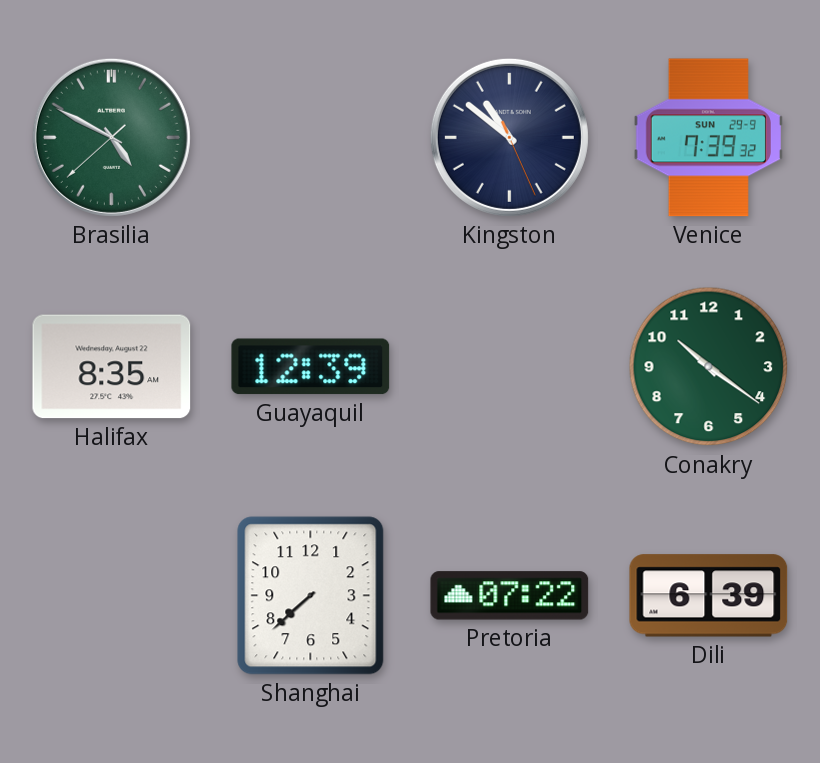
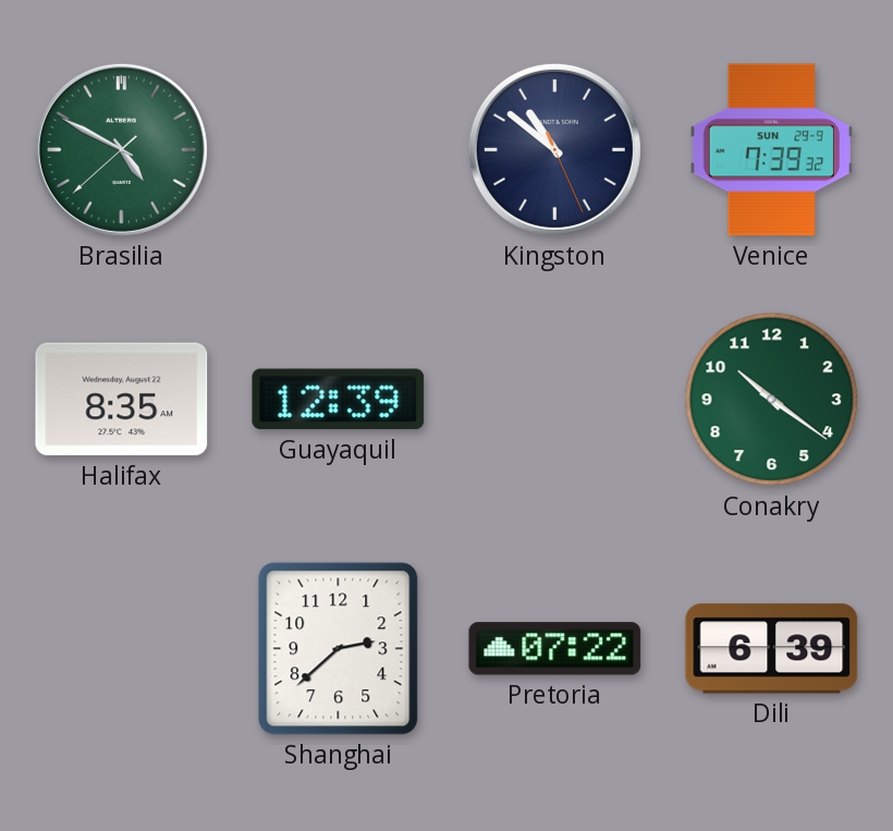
Shanghai: 7:38 -> 2:38
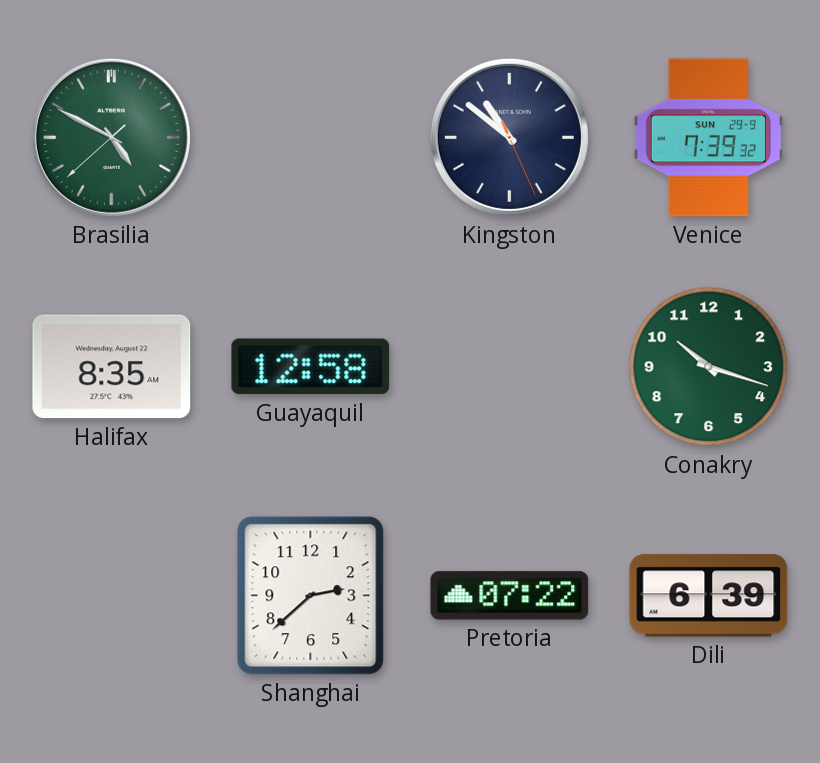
Guayaquil: 12:39 -> 12:58
Conakry: 10:21 -> 10:18
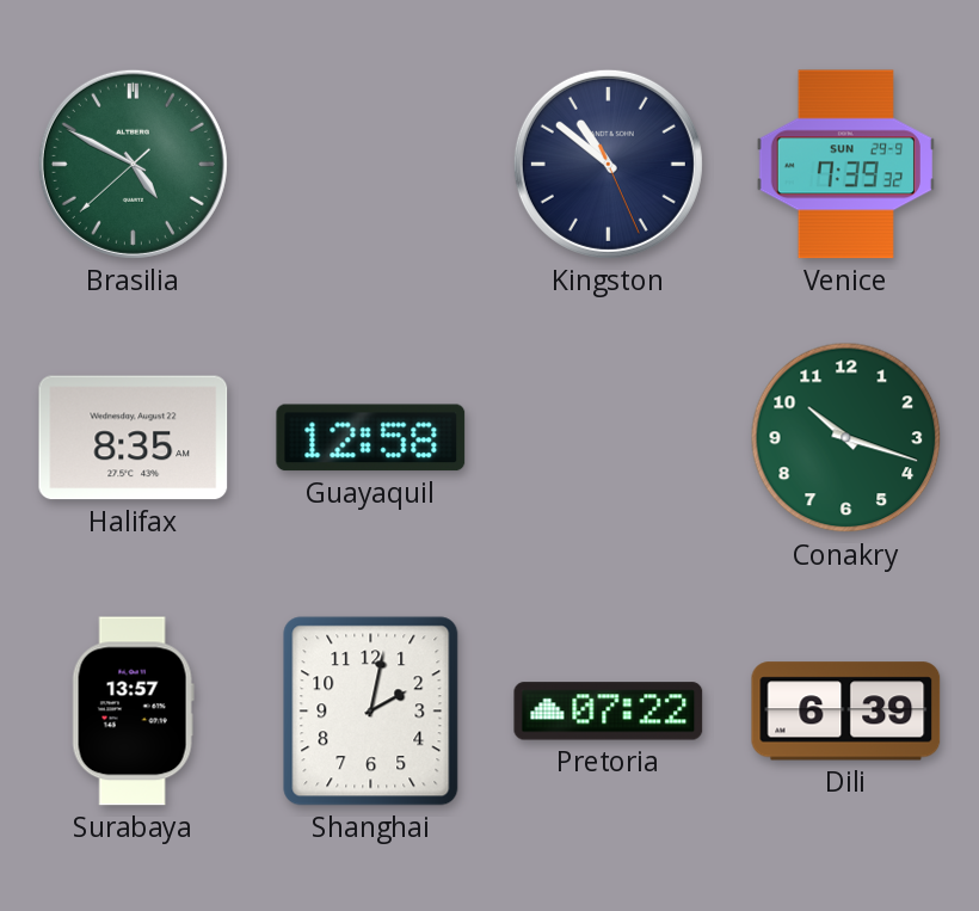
Surabaya: none -> 13:57
Shanghai: 2:38 -> 2:02
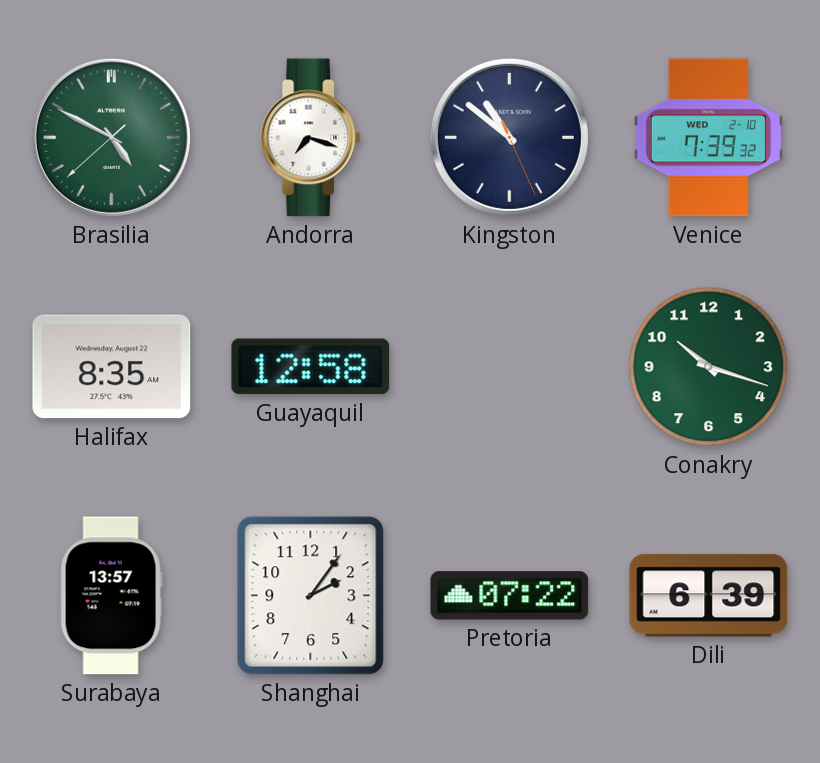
Andorra: none -> 7:18
Venice date: SUN 29-9 -> WED 2-10
Shanghai: 2:02 -> 2:06
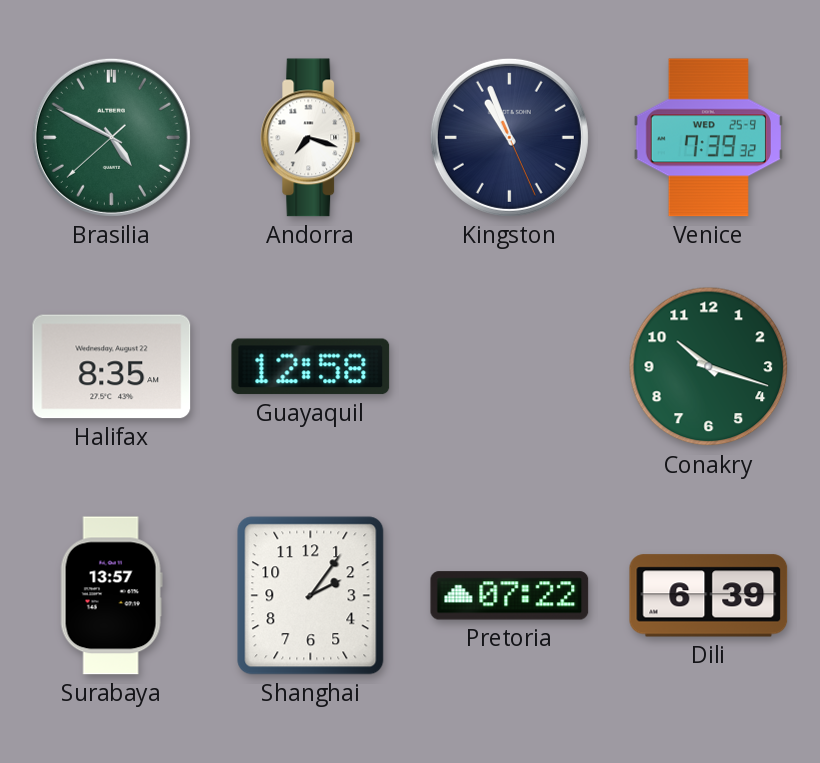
Kingston: 10:51 -> 10:56
Venice date: WED 2-10 -> WED 25-9
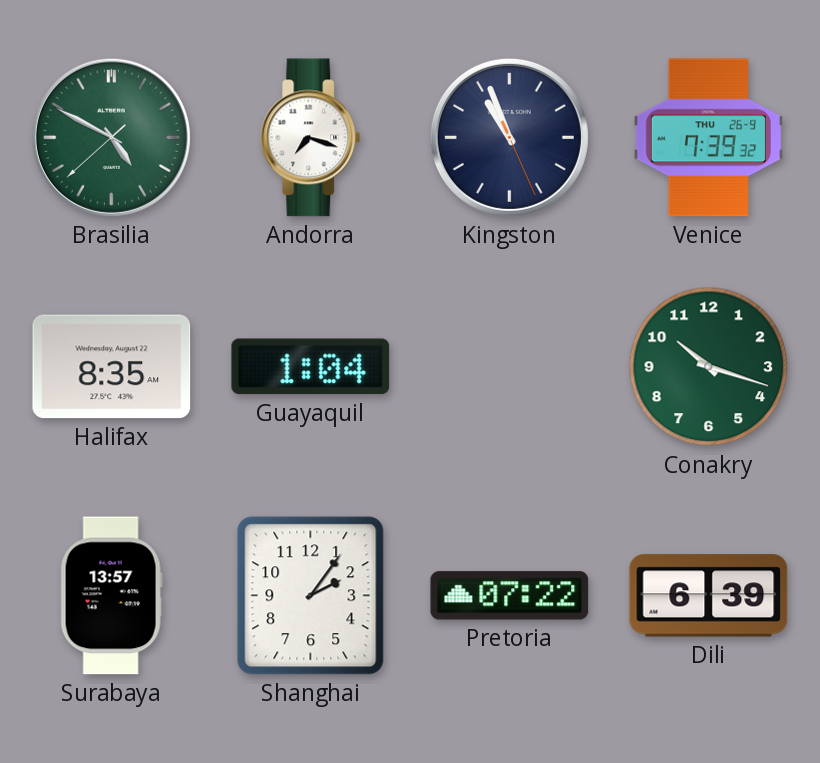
Venice date: WED 25-9 -> THU 26-9
Guayaquil: 12:58 -> 1:04
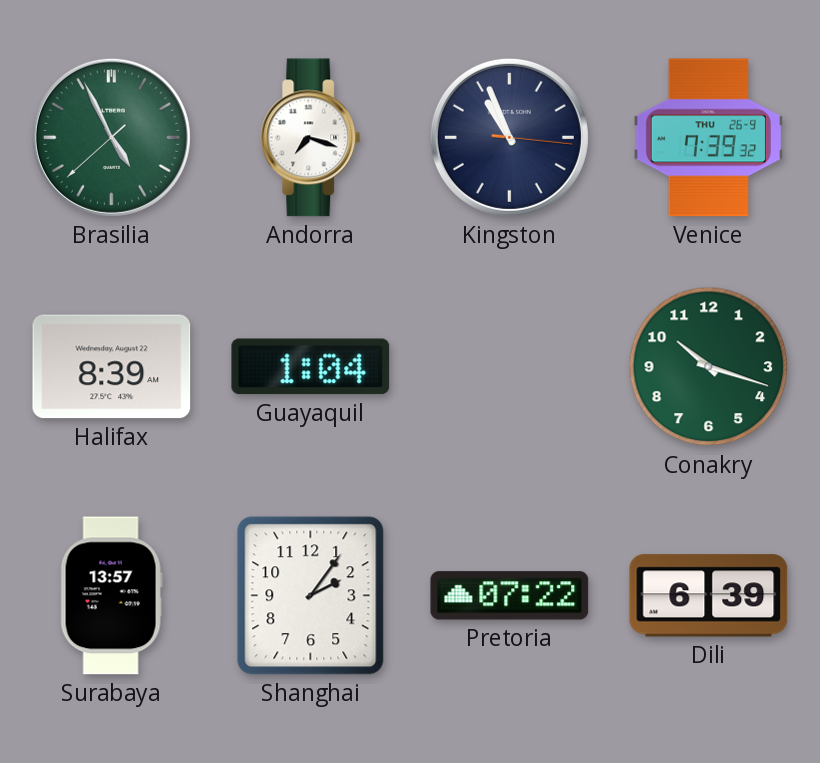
Brasilia: 4:49 -> 4:55
Kingston: 10:56:26 -> 10:56:16
Halifax: 8:35 -> 8:39
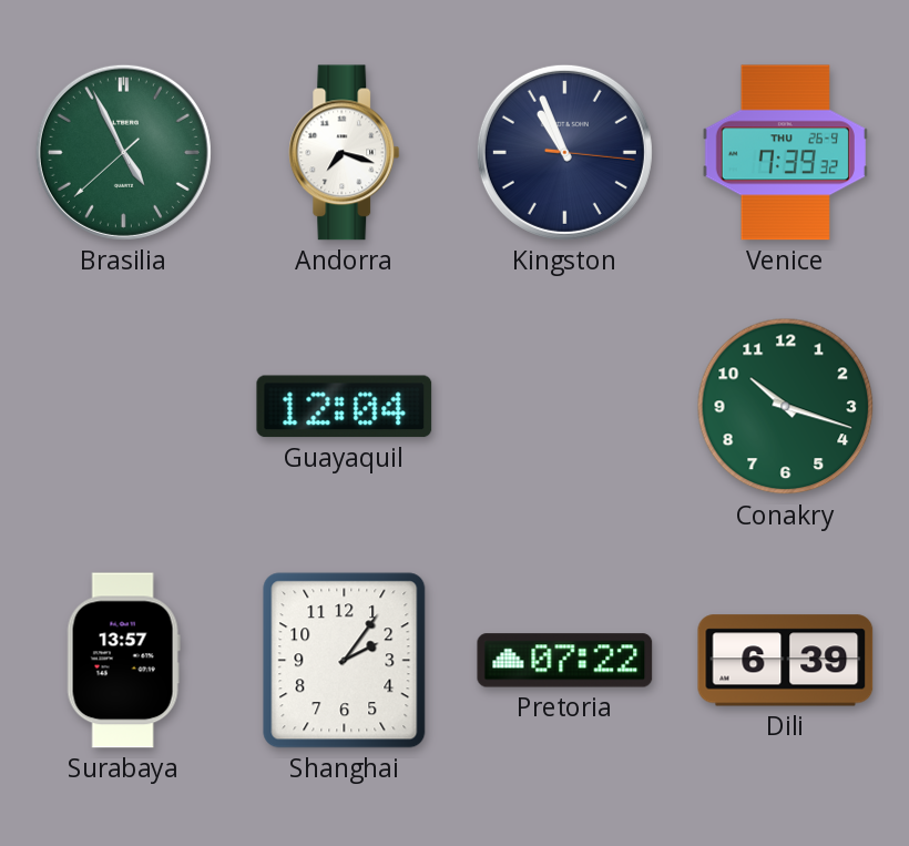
Halifax: 8:39 -> none
Guayaquil: 1:04 -> 12:04
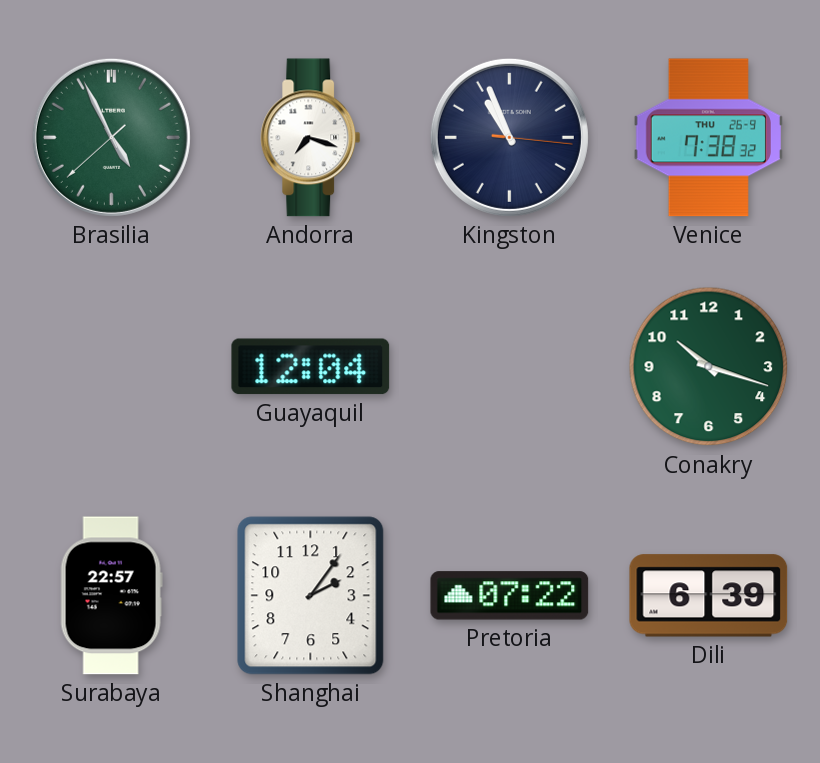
Venice: 7:39 -> 7:38
Surabaya: 13:57 -> 22:57
